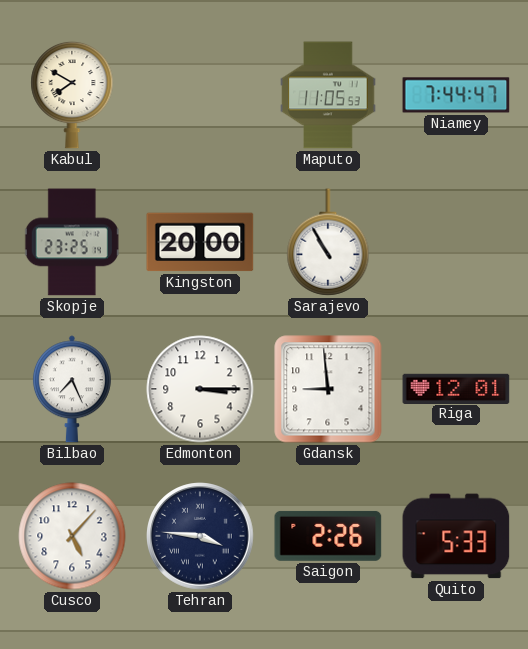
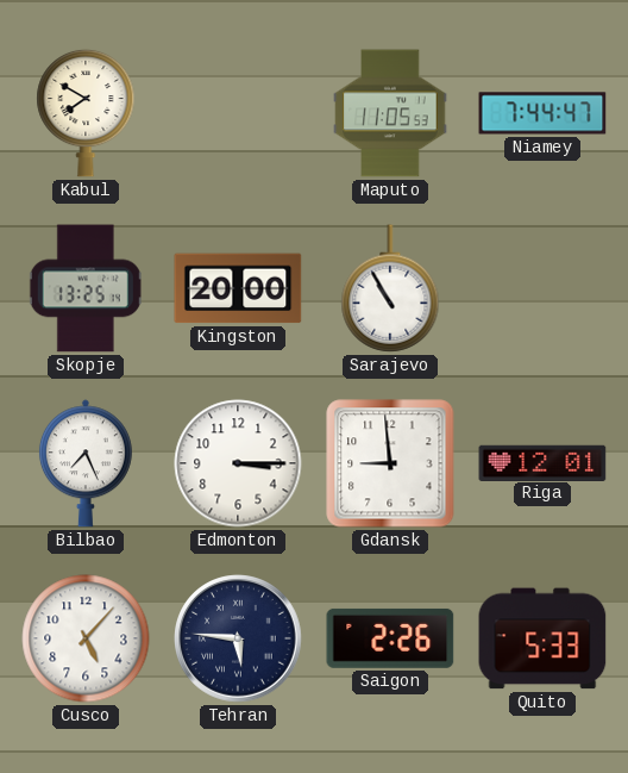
Skopje: 23:25 -> 13:25
Tehran: 3:46 -> 5:46
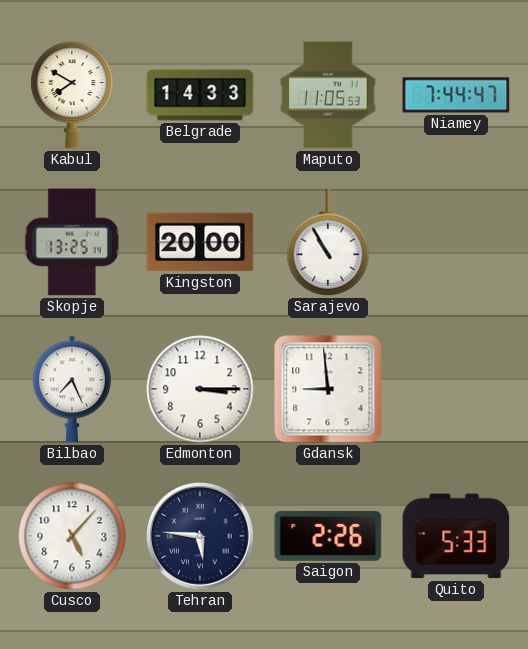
Belgrade: none -> 14:33
Riga: 12:01 -> none
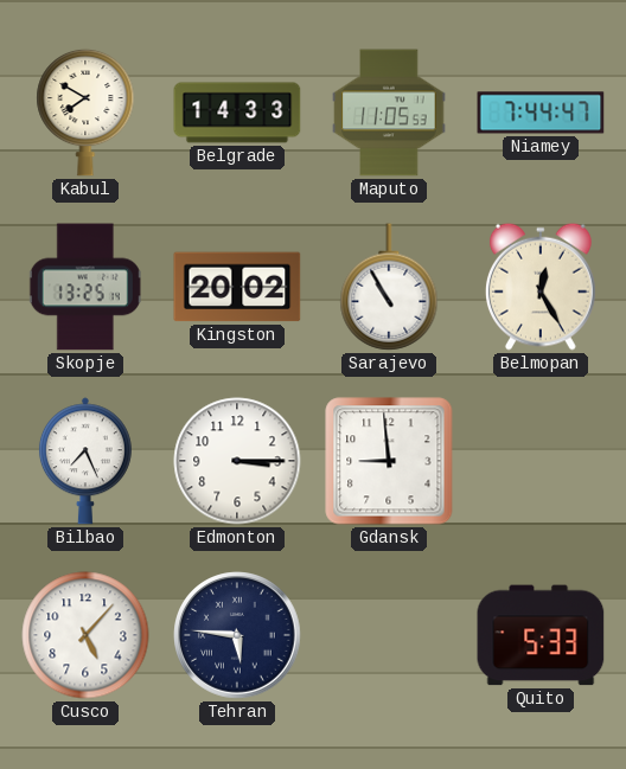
Kingston: 20:00 -> 20:02
Belmopan: none -> 12:25
Saigon: 2:26 -> none
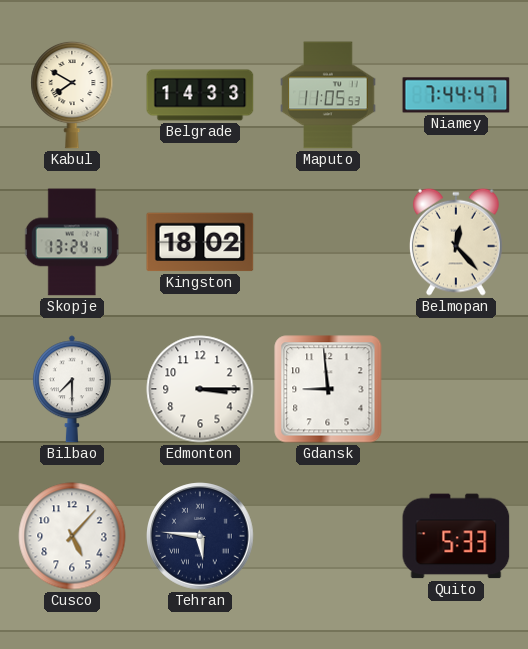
Skopje: 13:25 -> 13:24
Kingston: 20:02 -> 18:02
Sarajevo: 10:55 -> none
Belmopan: 12:25 -> 12:23
Bilbao: 7:26 -> 7:30
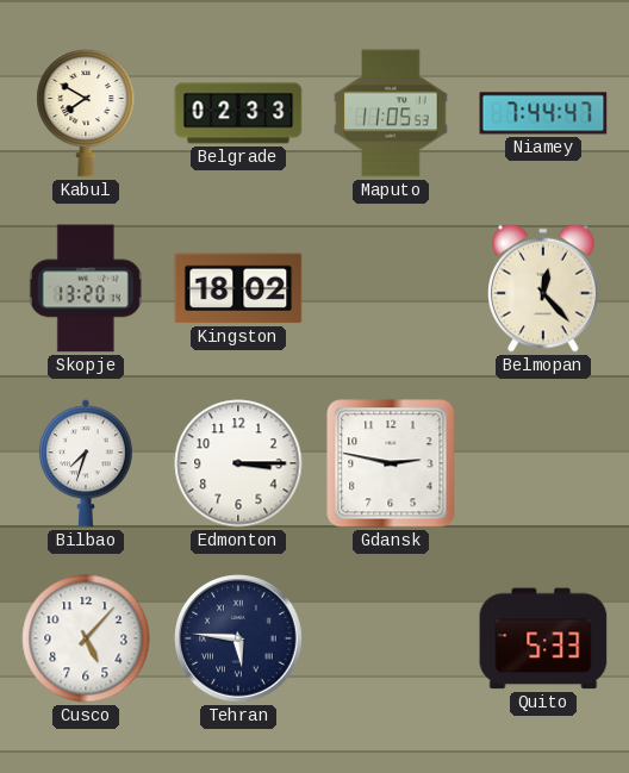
Belgrade: 14:33 -> 02:33
Skopje: 13:24 -> 13:20
Bilbao: 7:30 -> 7:33
Gdansk: 8:59 -> 2:47
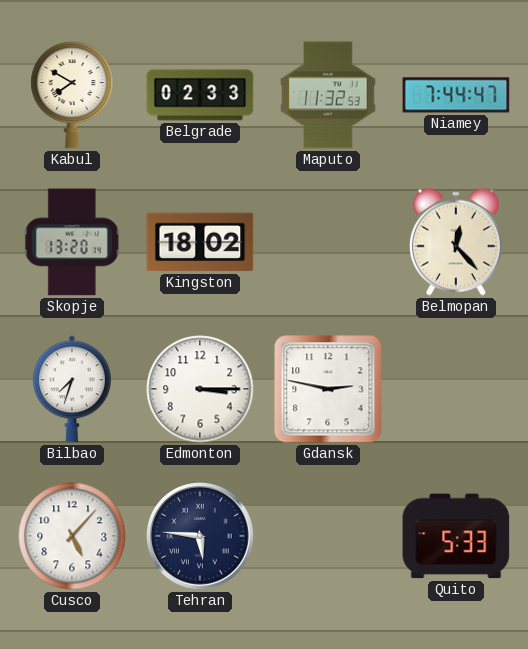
Maputo: 11:05 -> 11:32
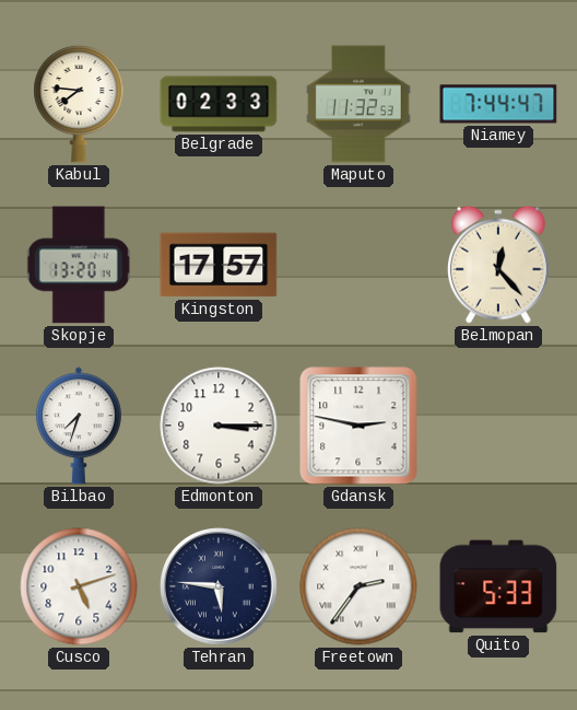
Kabul: 7:50 -> 7:46
Kingston: 18:02 -> 17:57
Cusco: 5:07 -> 5:12
Freetown: none -> 2:36
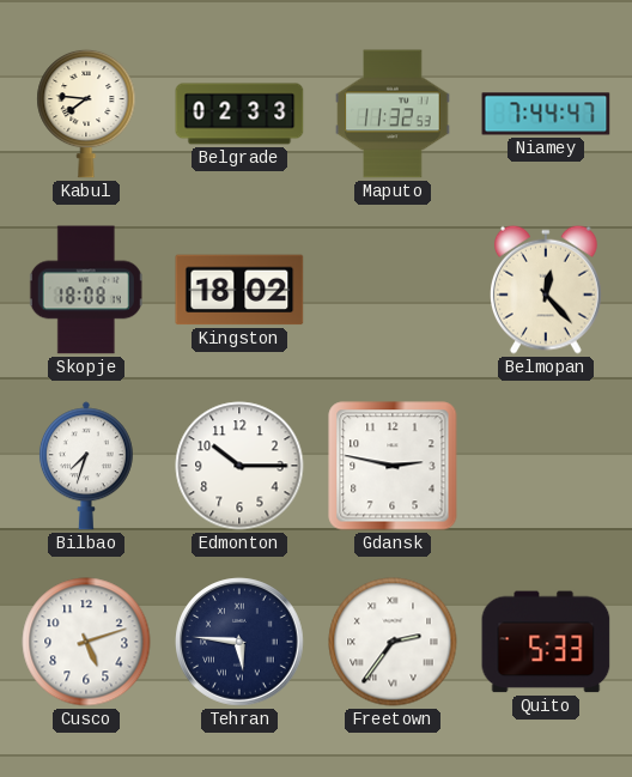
Skopje: 13:20 -> 18:08
Kingston: 17:57 -> 18:02
Edmonton: 3:15 -> 10:15
